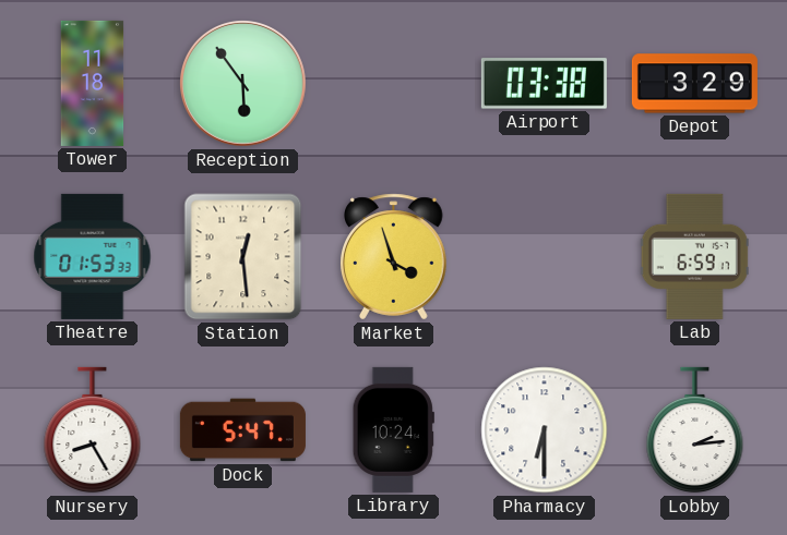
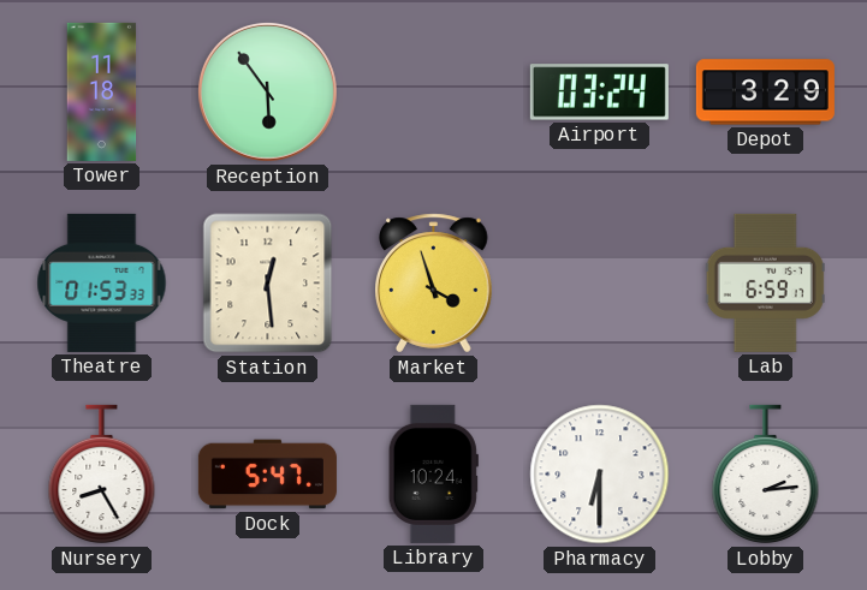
Airport: 03:38 -> 03:24
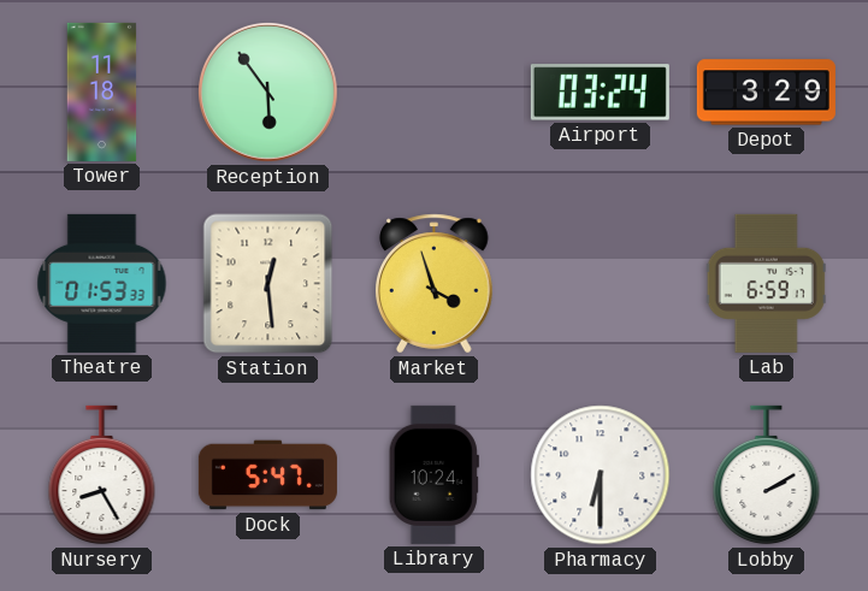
Lobby: 2:14 -> 2:10
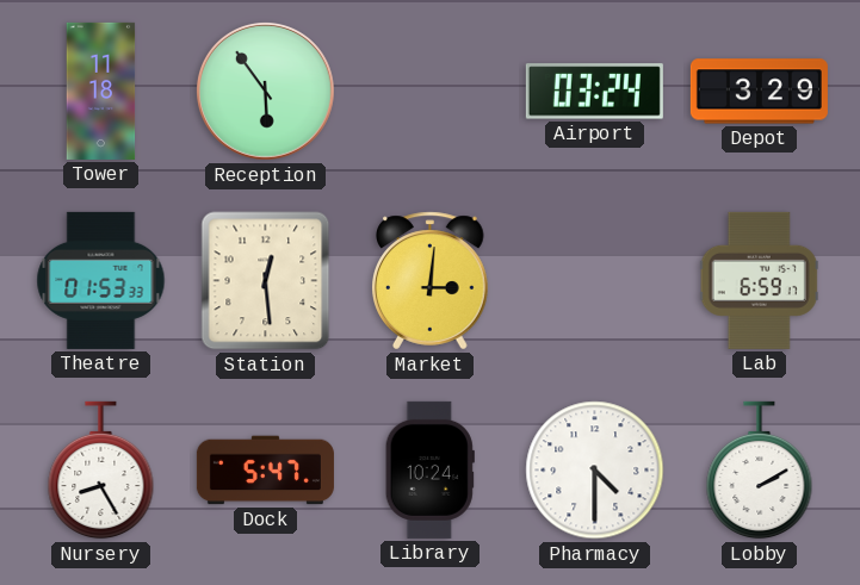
Market: 3:57 -> 3:01
Pharmacy: 6:30 -> 4:30
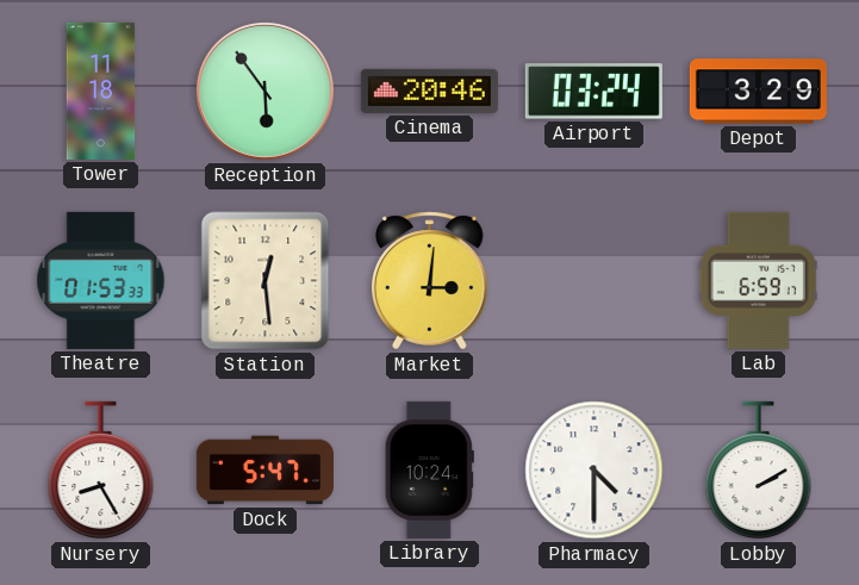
Cinema: none -> 20:46
